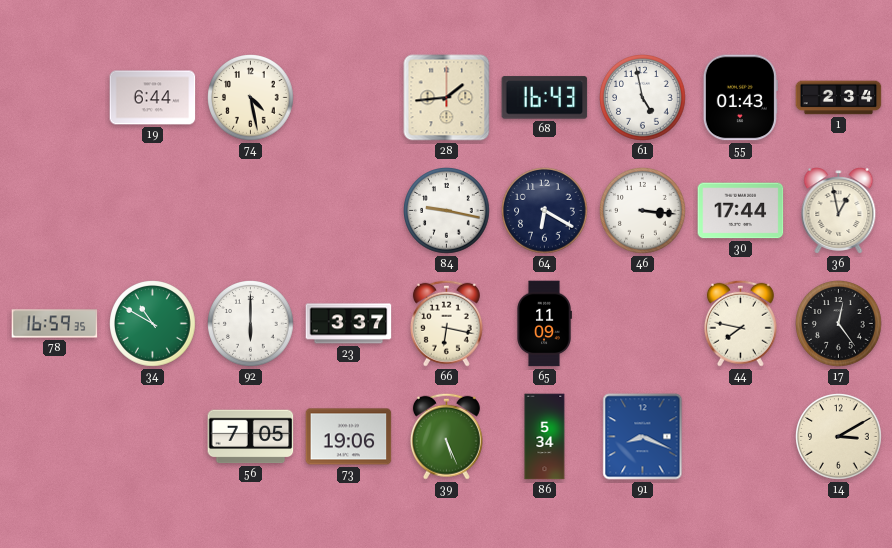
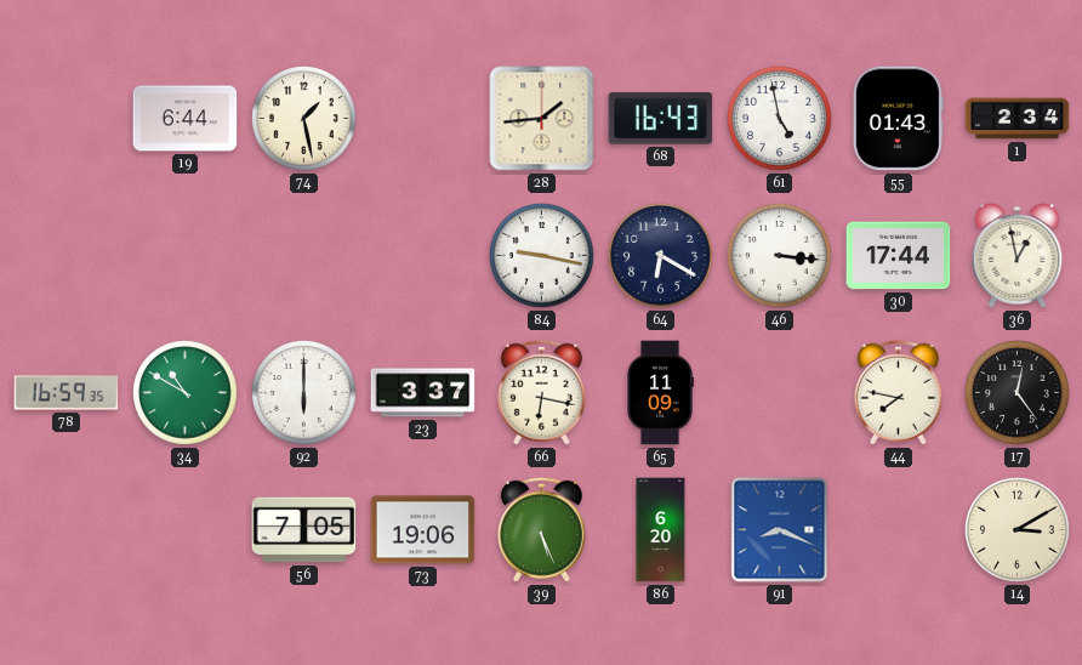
74: 4:28 -> 1:28
86: 5:34 -> 6:20
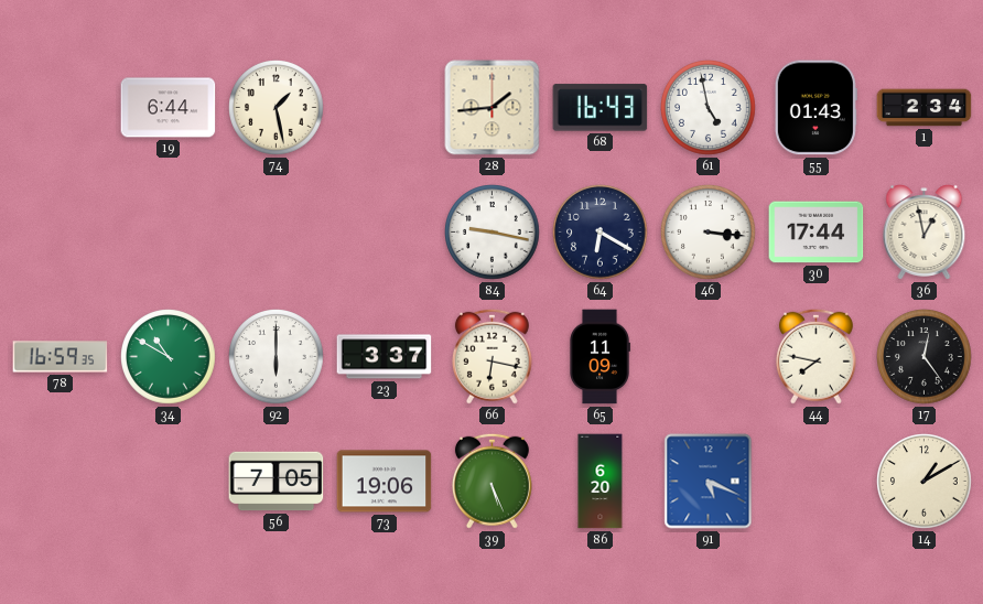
91: 8:19 -> 5:19
14: 3:10 -> 1:10
